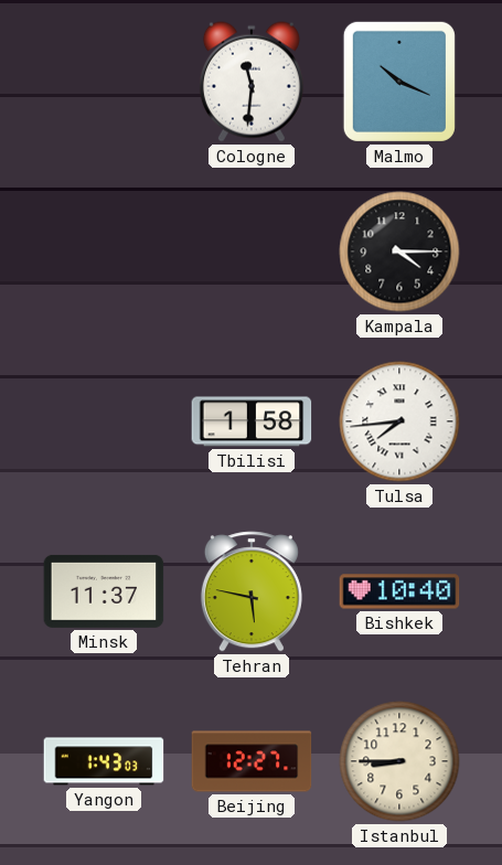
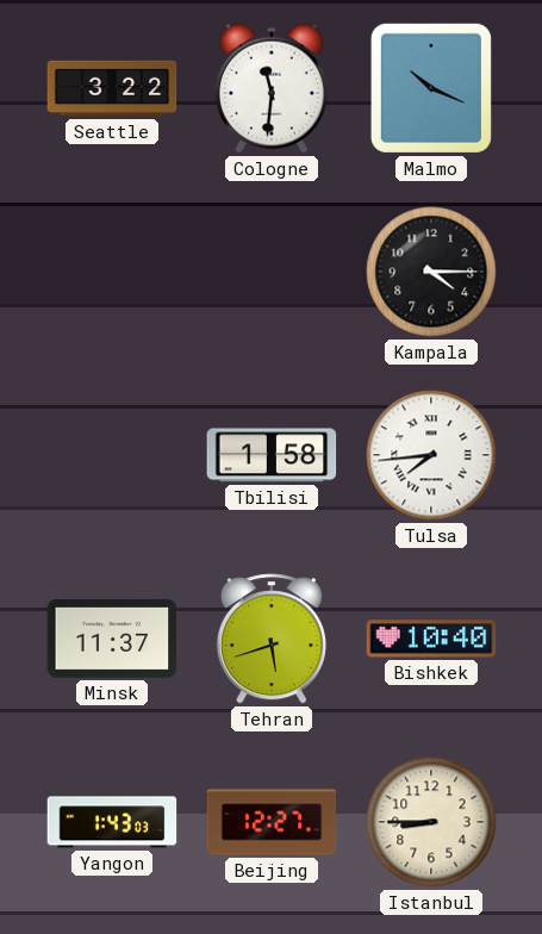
Seattle: none -> 3:22
Tehran: 5:47 -> 5:42
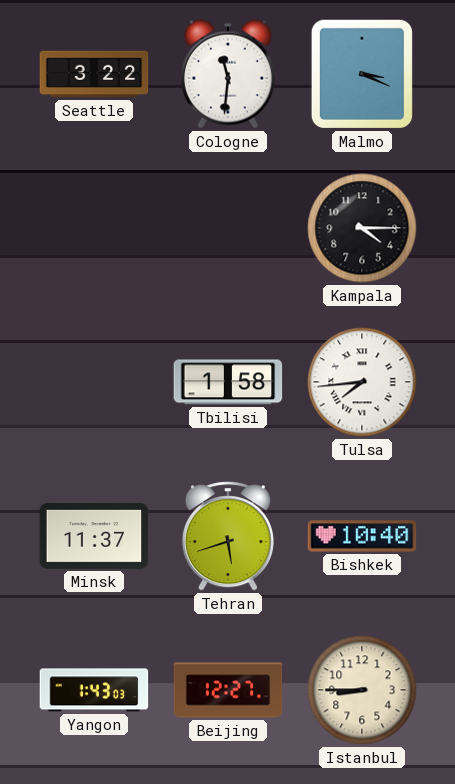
Malmo: 10:19 -> 3:19
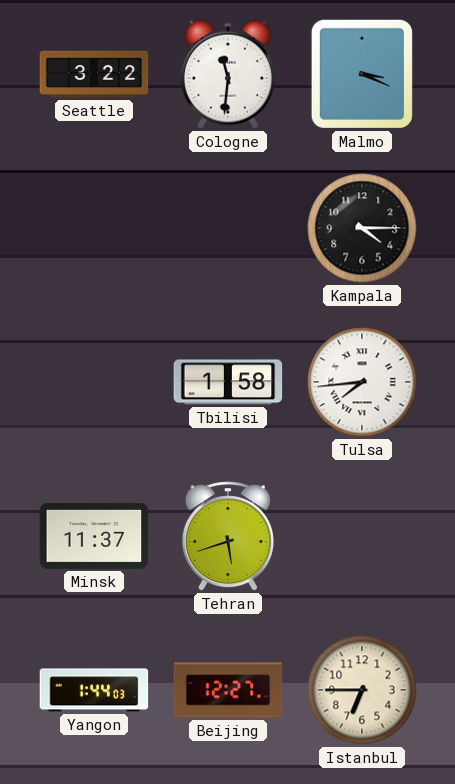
Bishkek: 10:40 -> none
Yangon: 1:43 -> 1:44
Istanbul: 8:45 -> 6:45
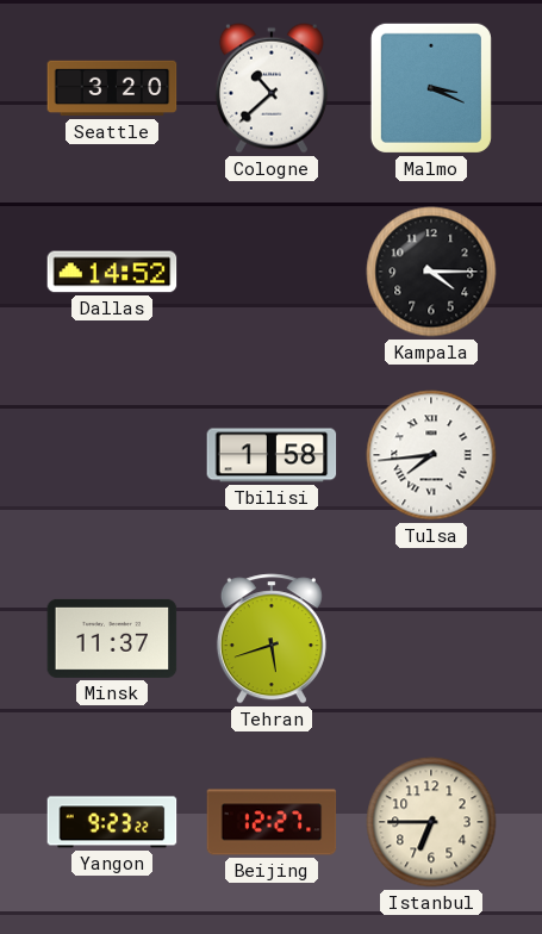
Seattle: 3:22 -> 3:20
Cologne: 11:31 -> 10:38
Dallas: none -> 14:52
Yangon: 1:44 -> 9:23
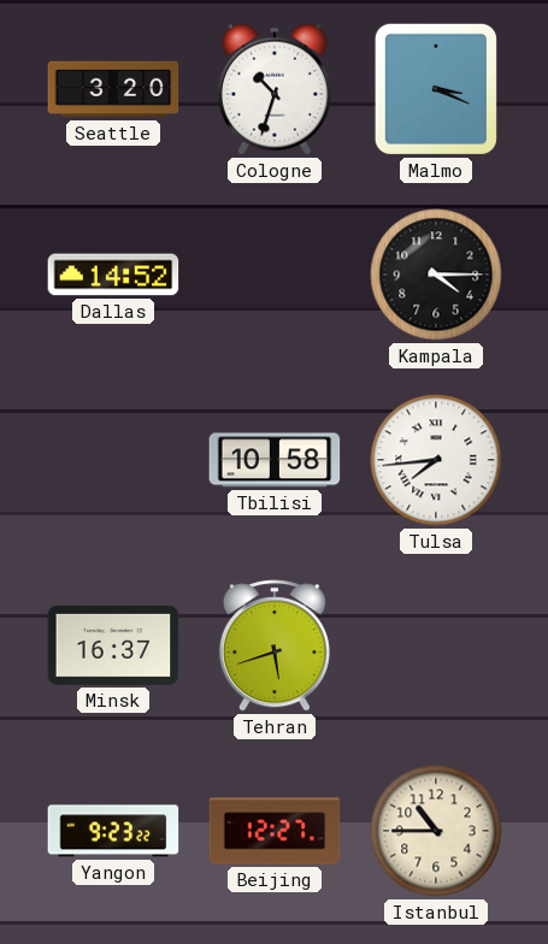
Cologne: 10:38 -> 10:33
Tbilisi: 1:58 -> 10:58
Minsk: 11:37 -> 16:37
Istanbul: 6:45 -> 10:45
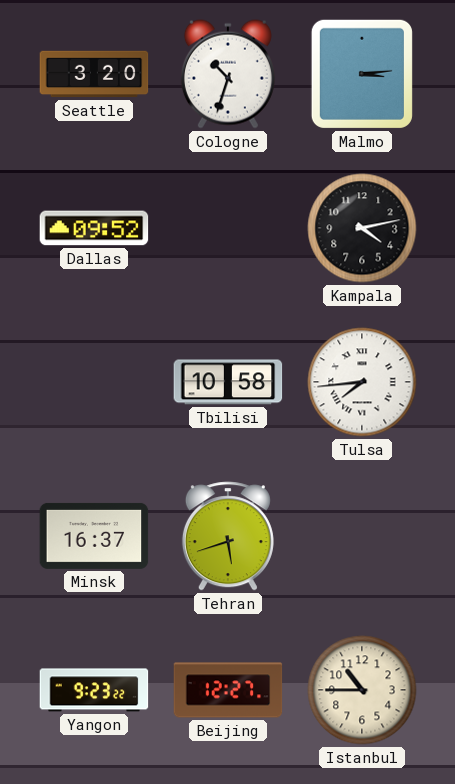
Malmo: 3:19 -> 3:14
Dallas: 14:52 -> 09:52
Kampala: 4:15 -> 4:13
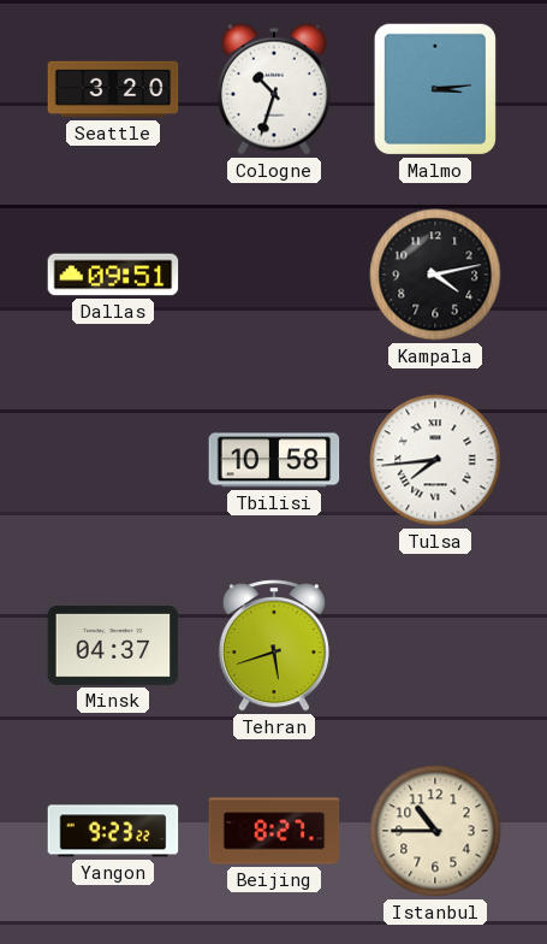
Dallas: 09:52 -> 09:51
Minsk: 16:37 -> 04:37
Beijing: 12:27 -> 8:27
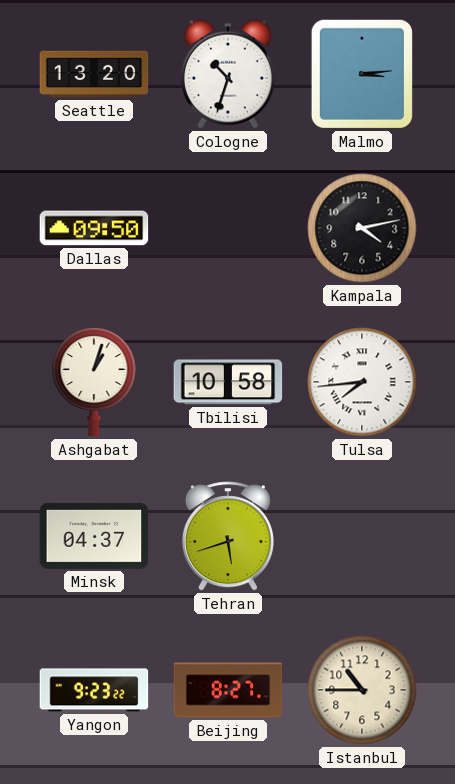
Seattle: 3:20 -> 13:20
Dallas: 09:51 -> 09:50
Ashgabat: none -> 1:03
